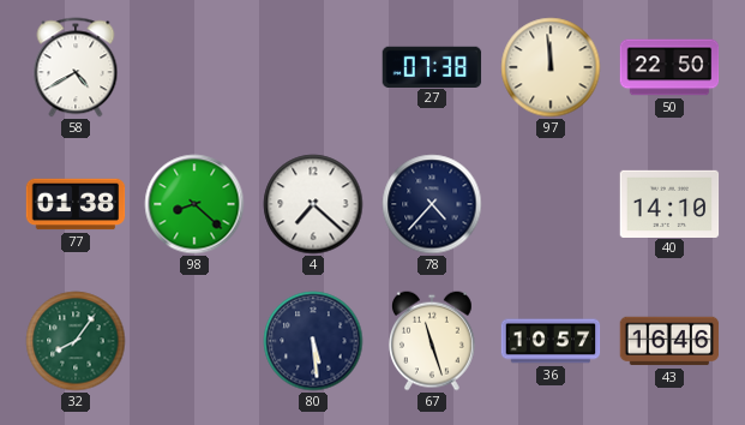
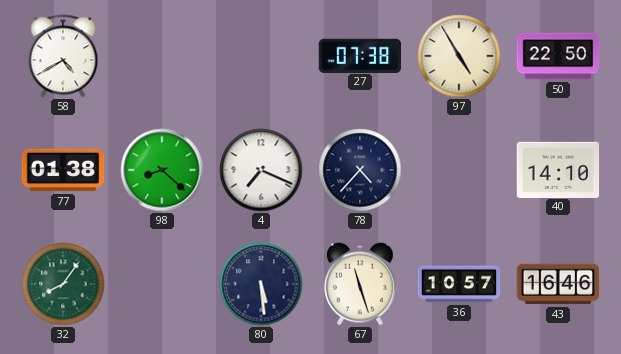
97: 11:59 -> 4:55
4: 7:22 -> 7:19
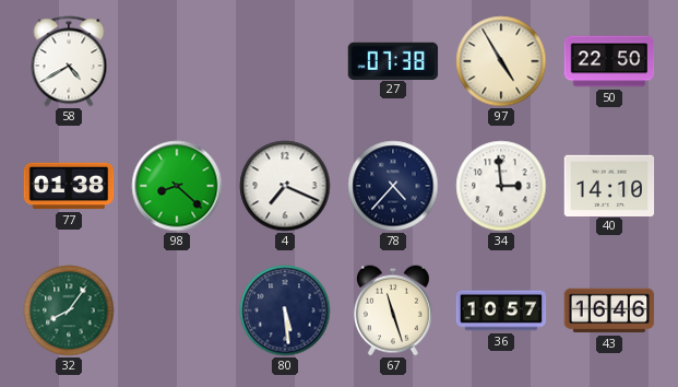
34: none -> 2:59
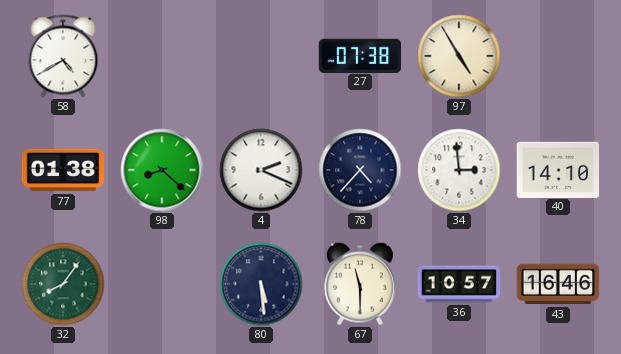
50: 22:50 -> none
4: 7:19 -> 2:19
67: 11:27 -> 11:30
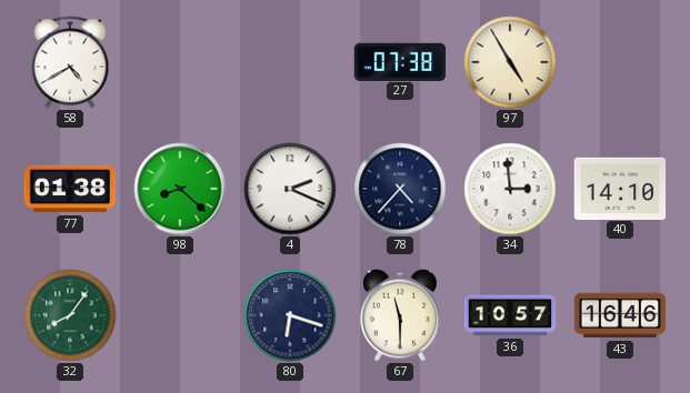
80: 5:29 -> 6:18
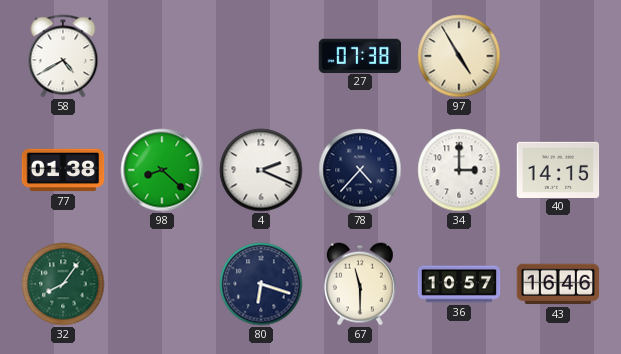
34: 2:59 -> 3:00
40: 14:10 -> 14:15
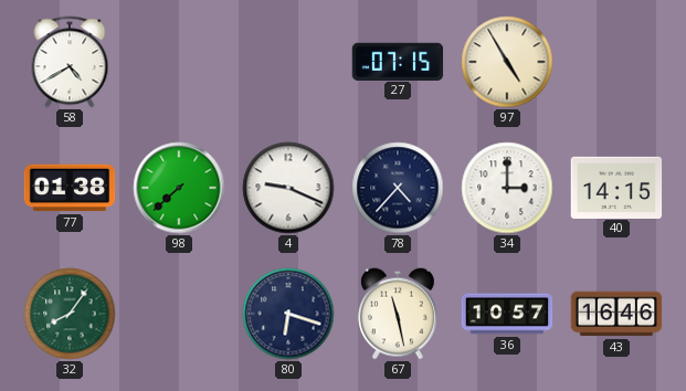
27: 07:38 -> 07:15
98: 8:22 -> 7:38
4: 2:19 -> 9:19
67: 11:30 -> 11:28
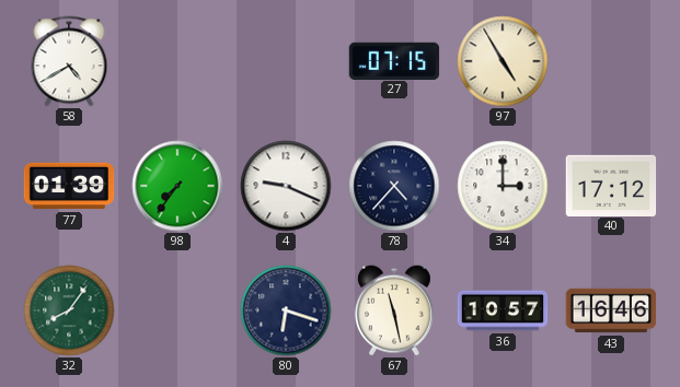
77: 01:38 -> 01:39
98: 7:38 -> 7:36
40: 14:15 -> 17:12
